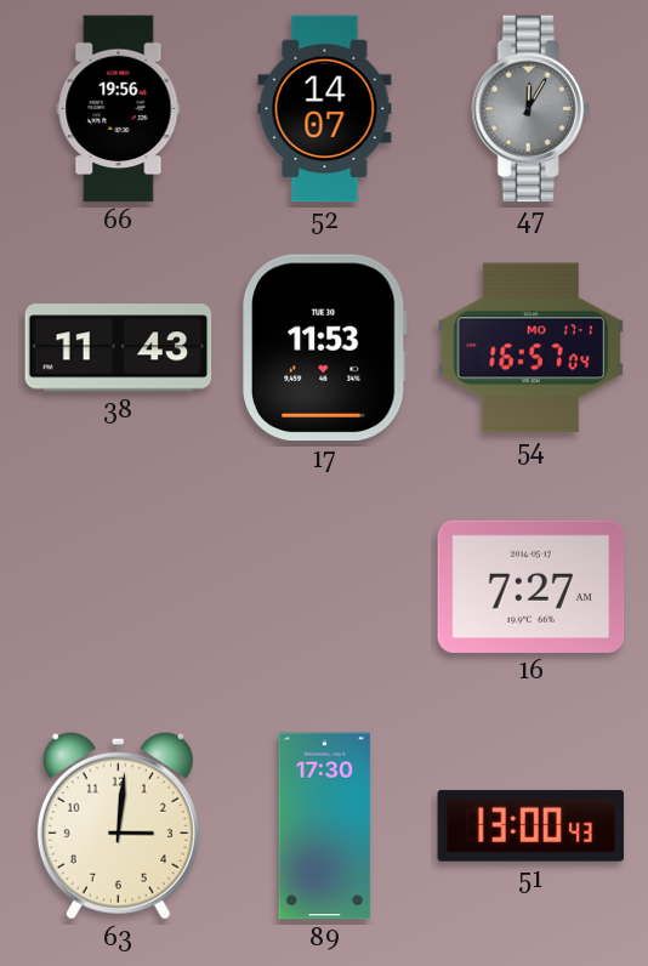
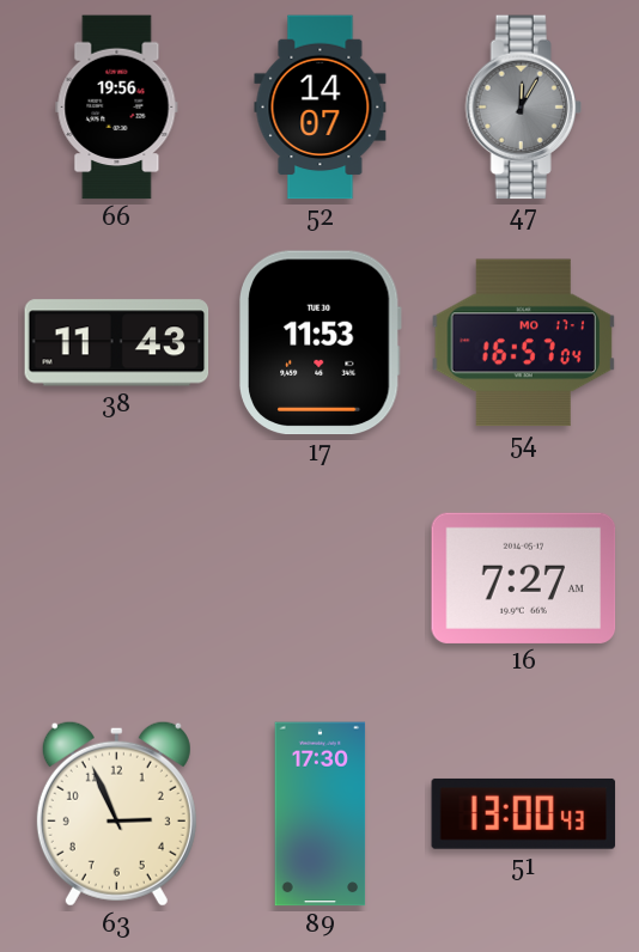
63: 3:01 -> 2:56
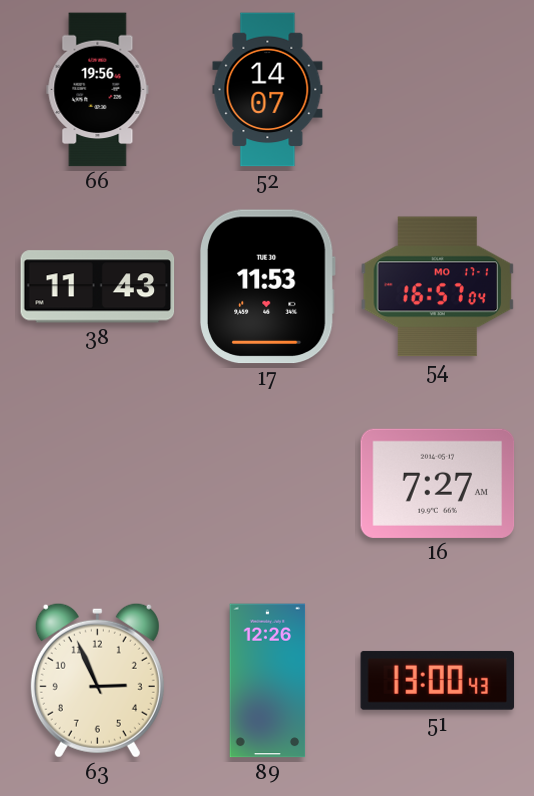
47: 12:05 -> none
89: 17:30 -> 12:26
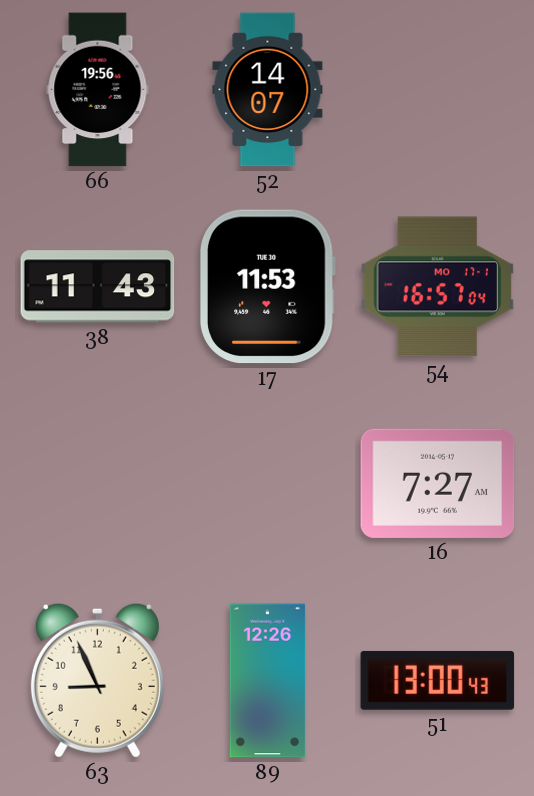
63: 2:56 -> 8:56
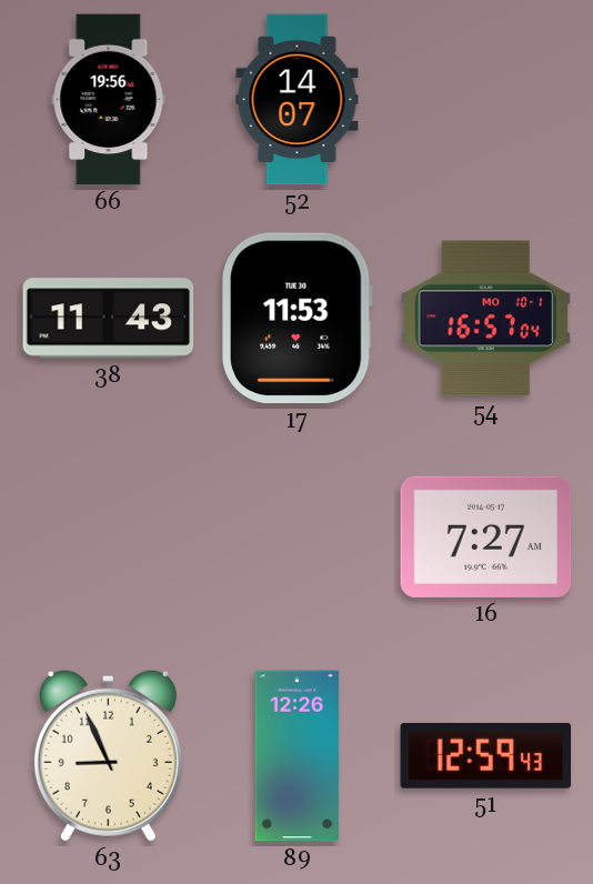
54 date: MO 17-1 -> MO 10-1
51: 13:00 -> 12:59
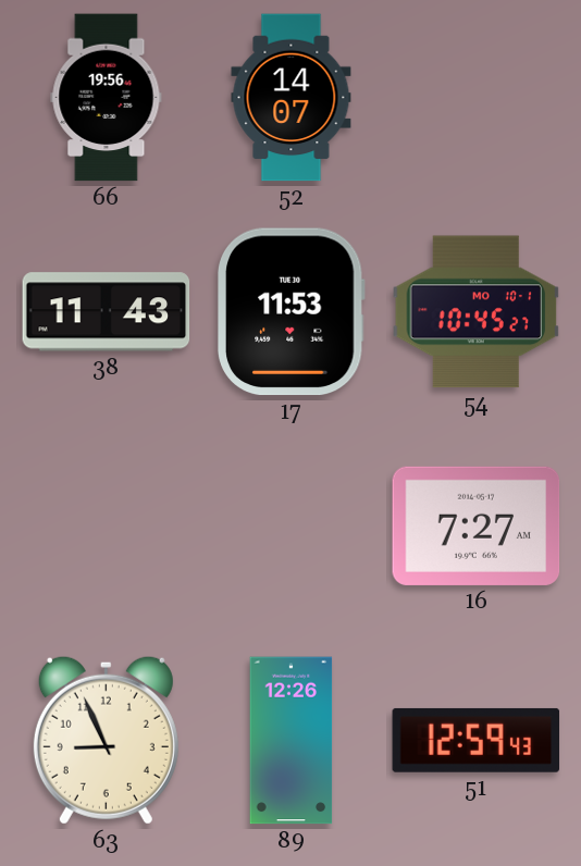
54: 16:57 -> 10:45
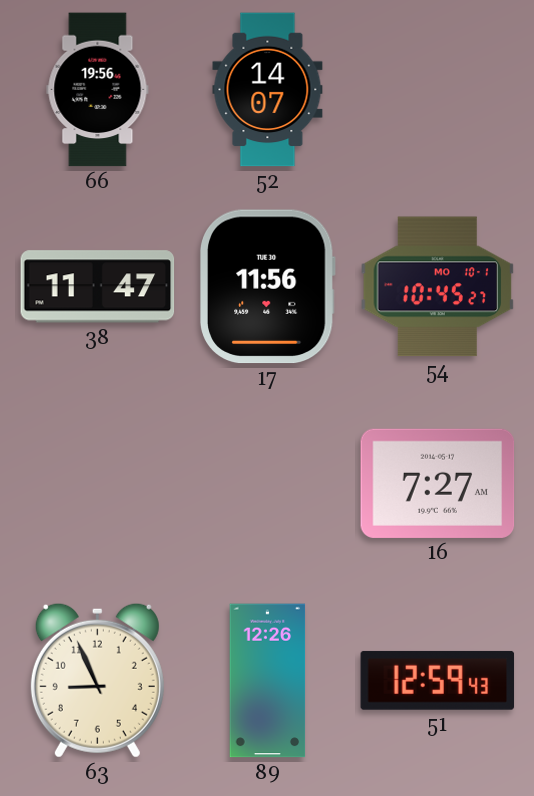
38: 11:43 -> 11:47
17: 11:53 -> 11:56
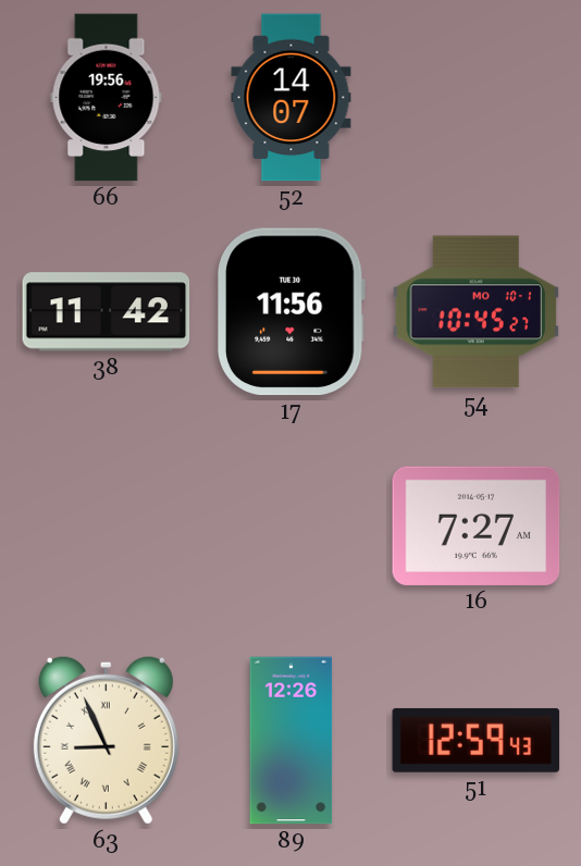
38: 11:47 -> 11:42
63 numerals: Arabic -> Roman
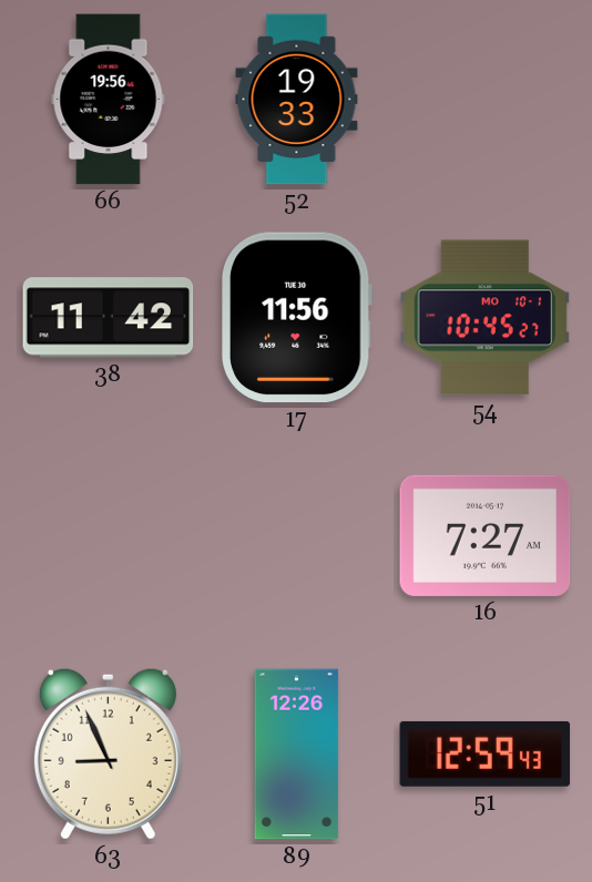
52: 14:07 -> 19:33
63 numerals: Roman -> Arabic
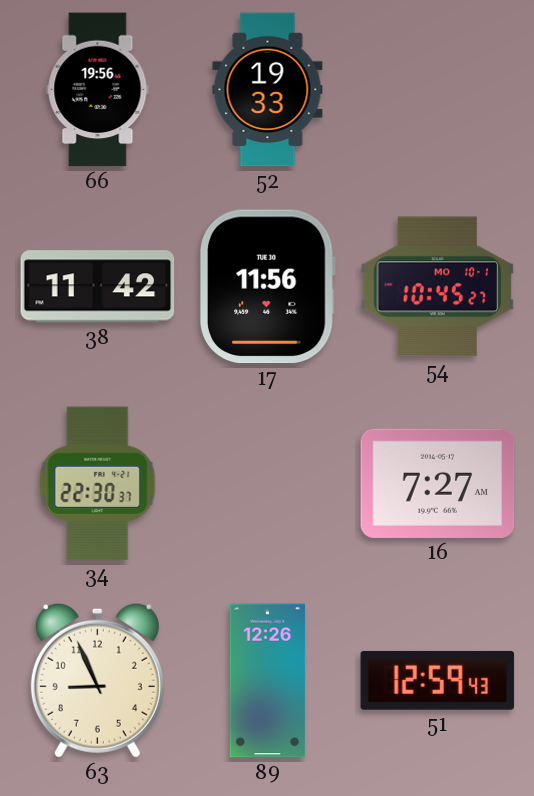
34: none -> 22:30
